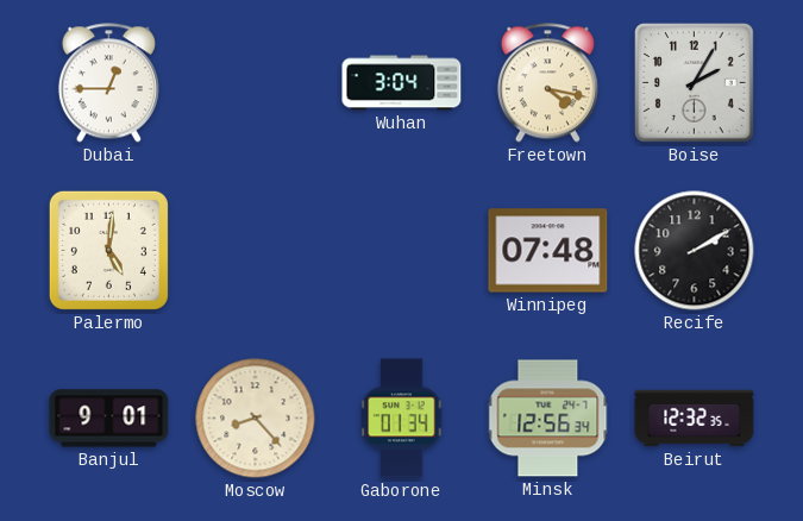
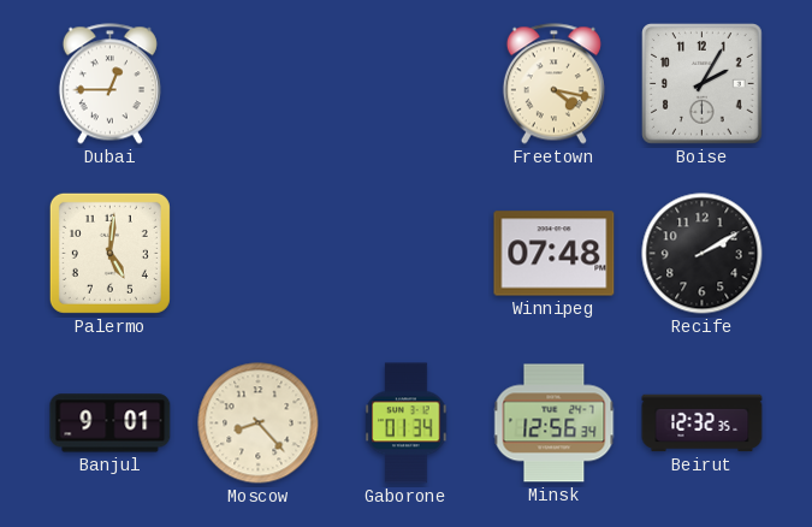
Wuhan: 3:04 -> none
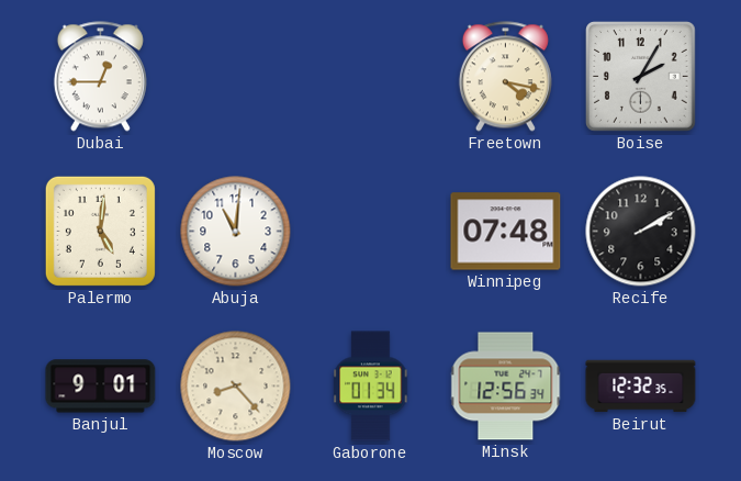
Abuja: none -> 11:01
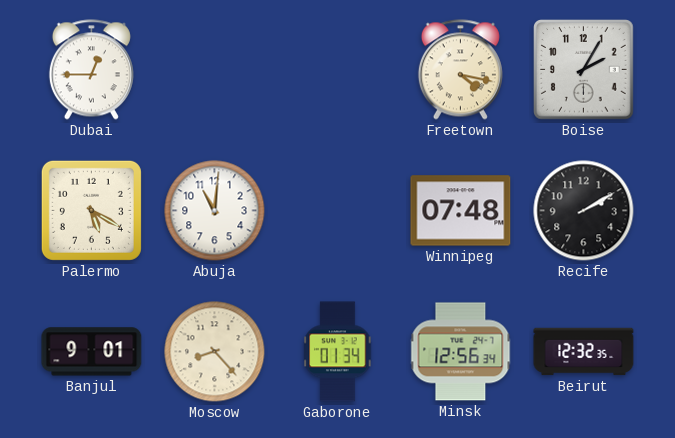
Palermo: 5:01 -> 5:20
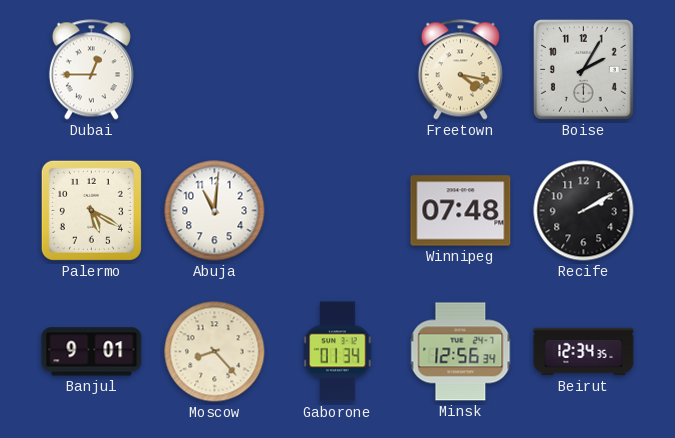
Beirut: 12:32 -> 12:34
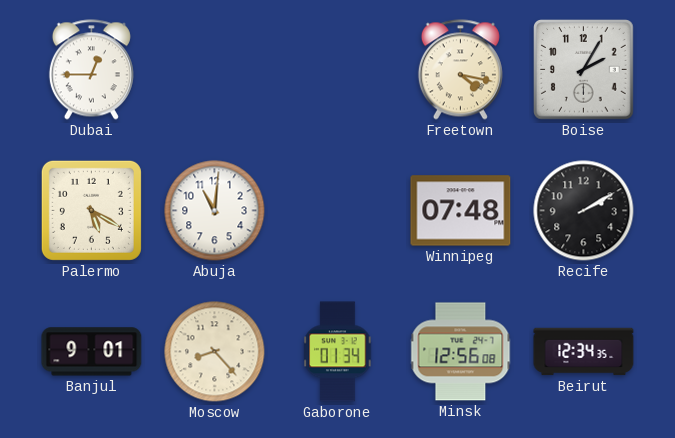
Minsk: 12:56:34 -> 12:56:08
